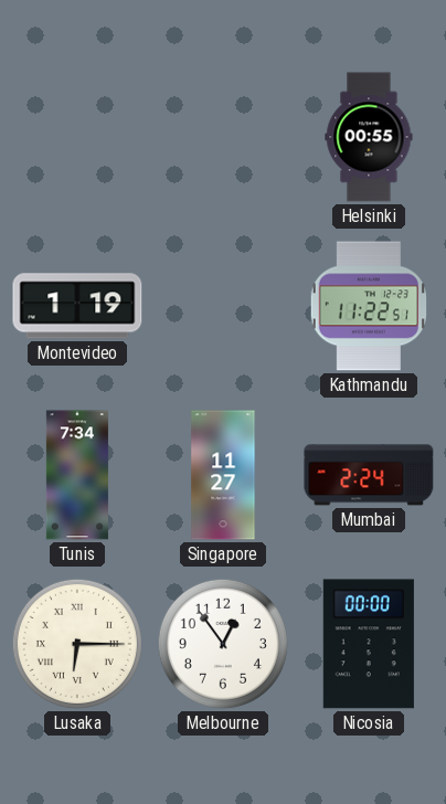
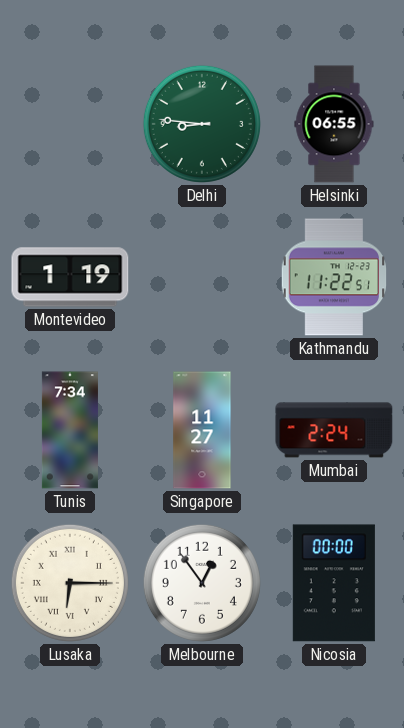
Delhi: none -> 8:46
Helsinki: 00:55 -> 06:55
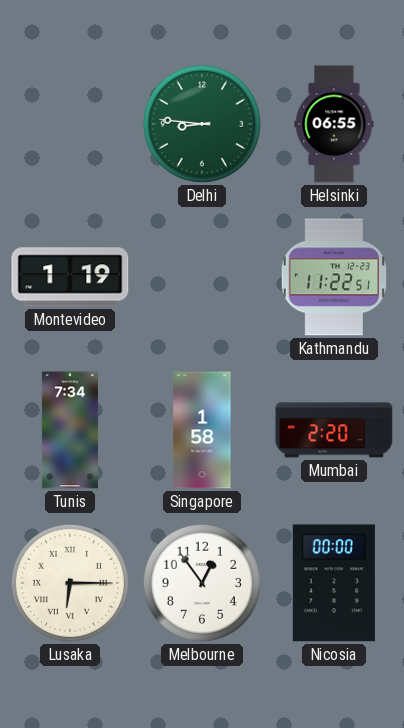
Singapore: 11:27 -> 1:58
Mumbai: 2:24 -> 2:20
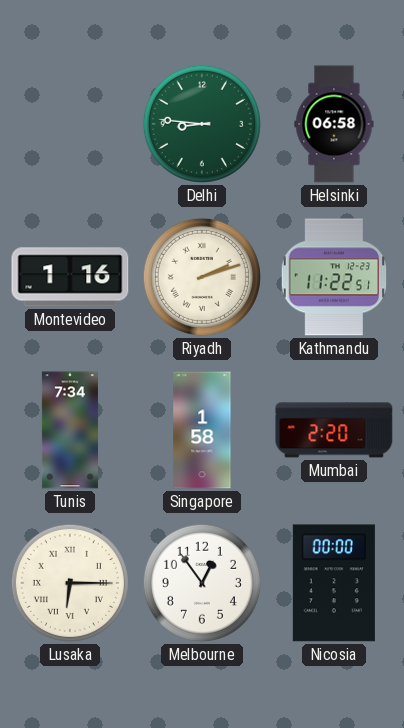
Helsinki: 06:55 -> 06:58
Montevideo: 1:19 -> 1:16
Riyadh: none -> 2:12
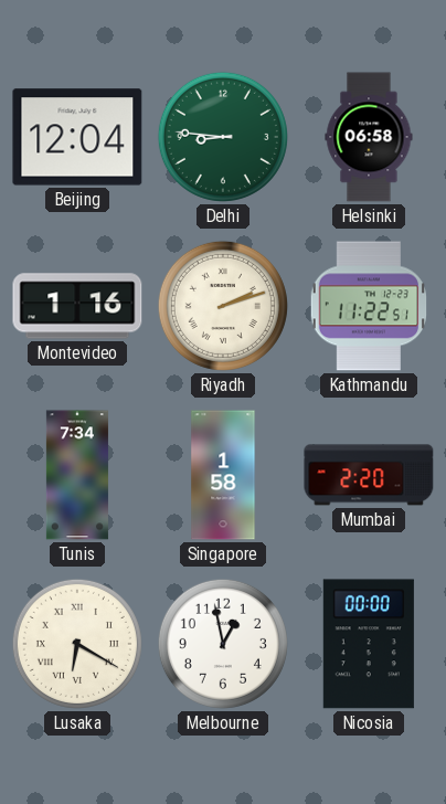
Beijing: none -> 12:04
Lusaka: 6:15 -> 6:20
Melbourne: 12:54 -> 12:58
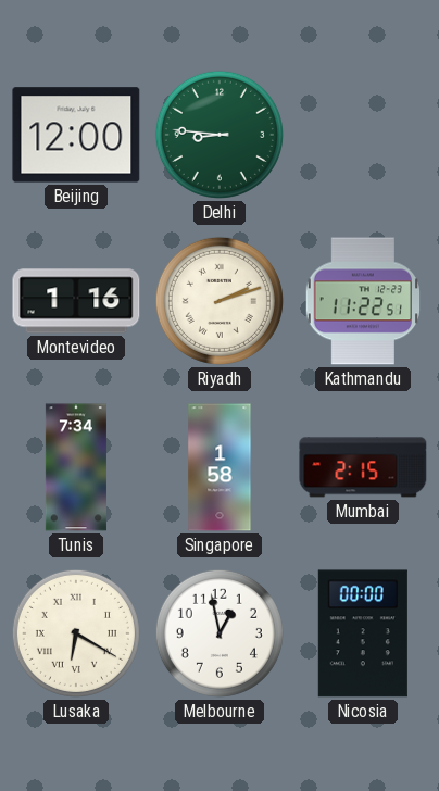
Beijing: 12:04 -> 12:00
Helsinki: 06:58 -> none
Mumbai: 2:20 -> 2:15
